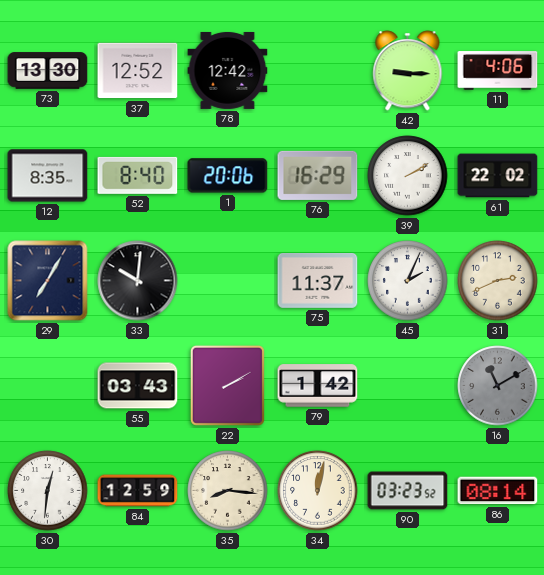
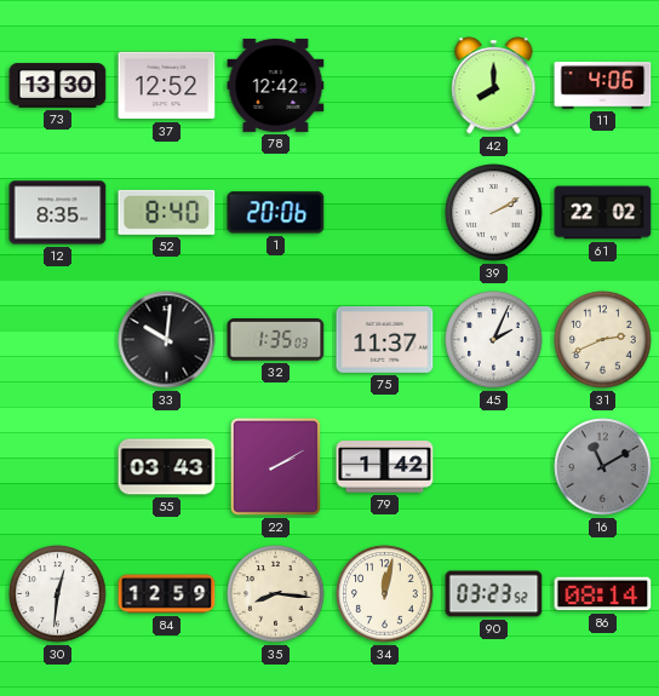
42: 9:15 -> 8:00
76: 16:29 -> none
29: 7:05 -> none
32: none -> 1:35
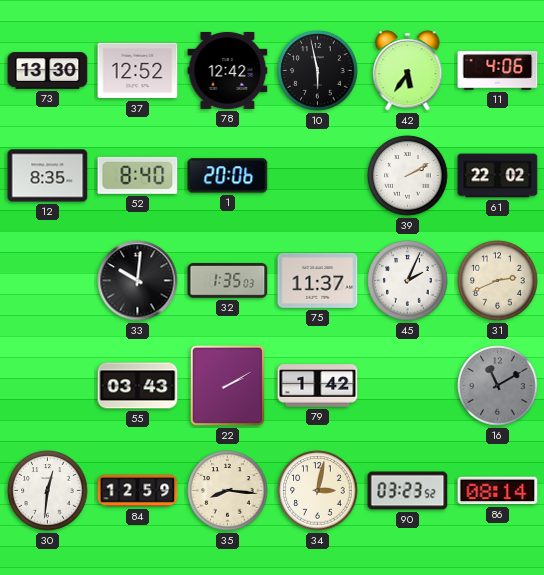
10: none -> 5:58
42: 8:00 -> 5:36
34: 12:02 -> 3:02
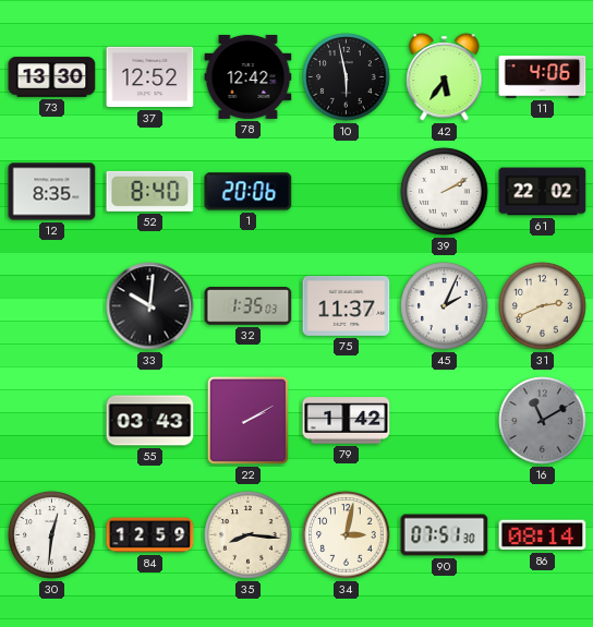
90: 03:23 -> 07:51
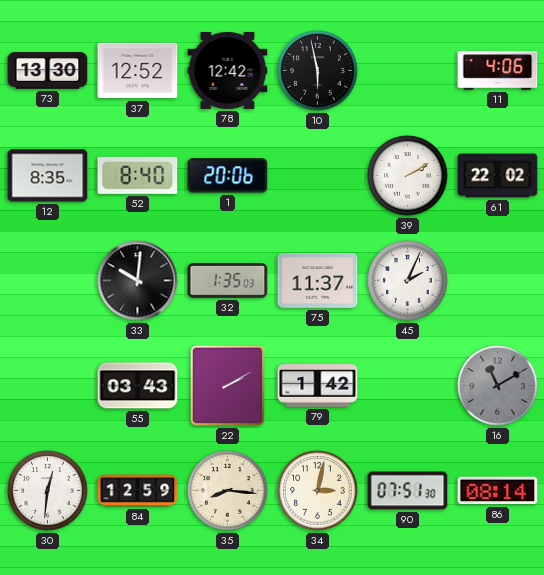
42: 5:36 -> none
31: 2:41 -> none
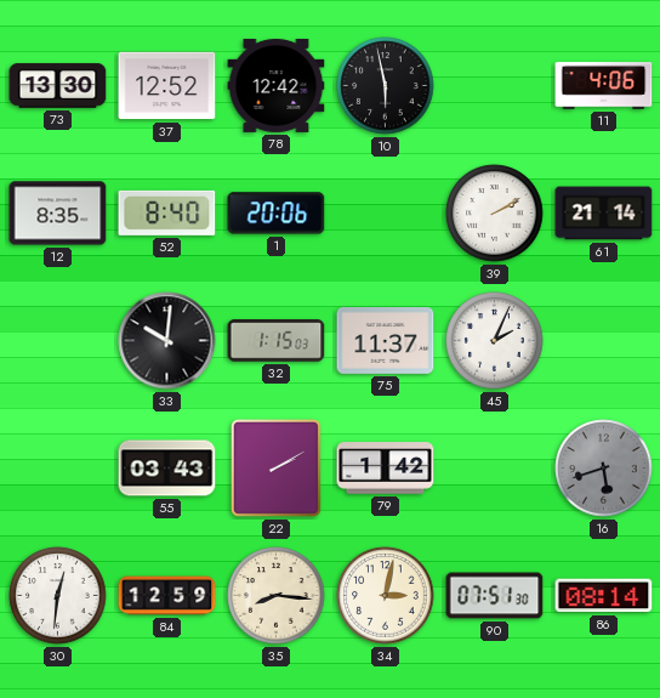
61: 22:02 -> 21:14
32: 1:35 -> 1:15
16: 11:10 -> 5:42
